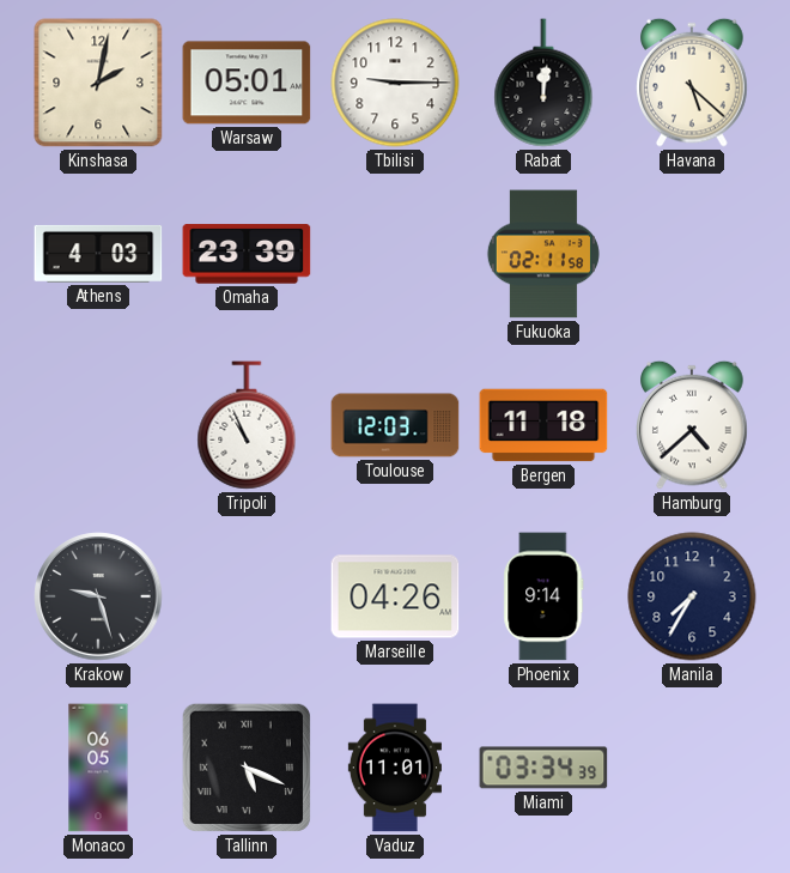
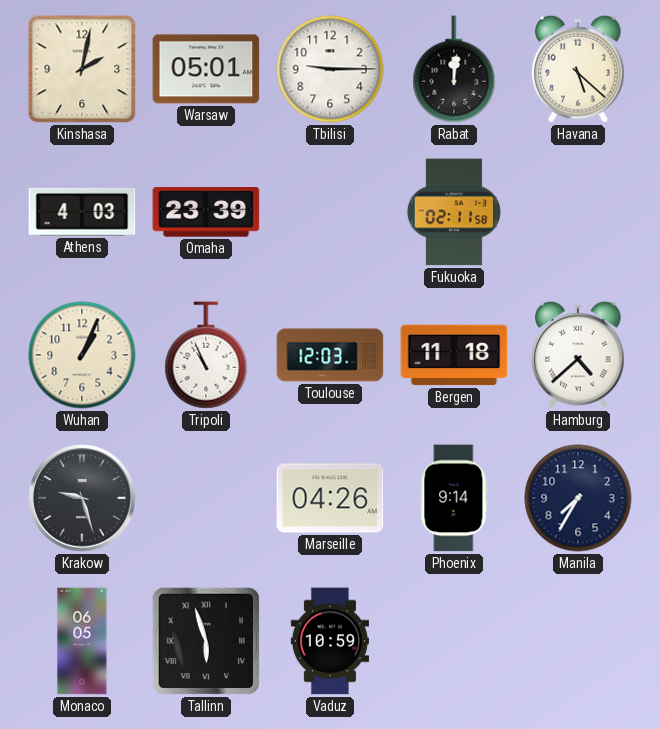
Wuhan: none -> 1:04
Tallinn: 5:19 -> 5:57
Vaduz: 11:01 -> 10:59
Miami: 03:34 -> none
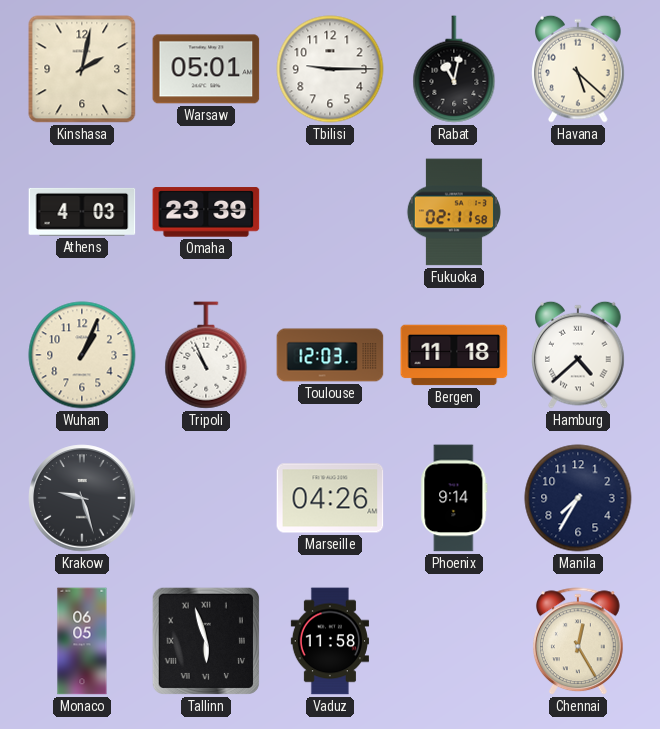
Rabat: 12:01 -> 11:02
Vaduz: 10:59 -> 11:58
Chennai: none -> 12:25
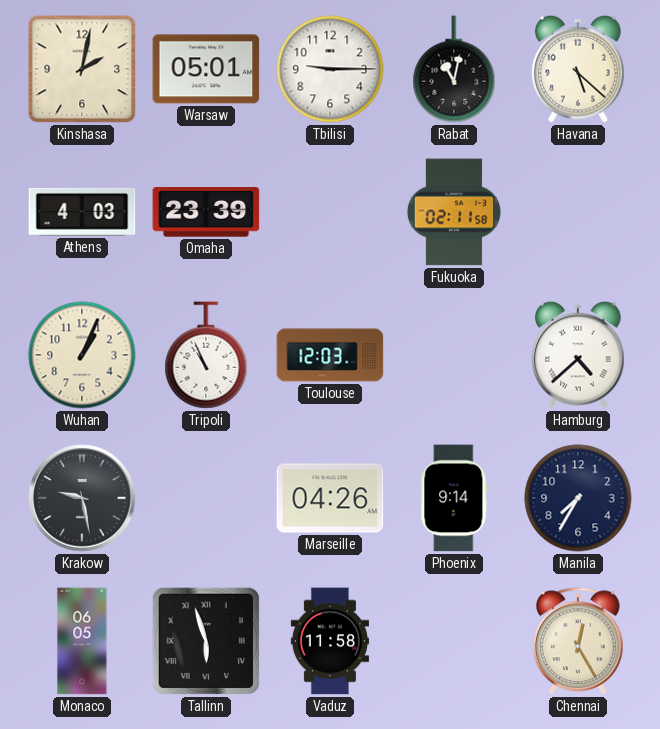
Bergen: 11:18 -> none
Krakow: 9:27 -> 9:28
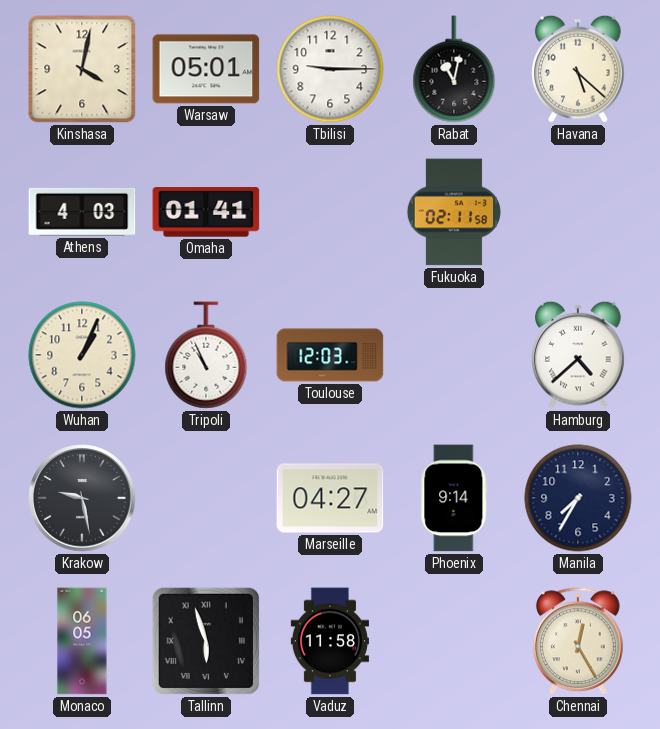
Kinshasa: 2:02 -> 4:02
Omaha: 23:39 -> 01:41
Marseille: 04:26 -> 04:27
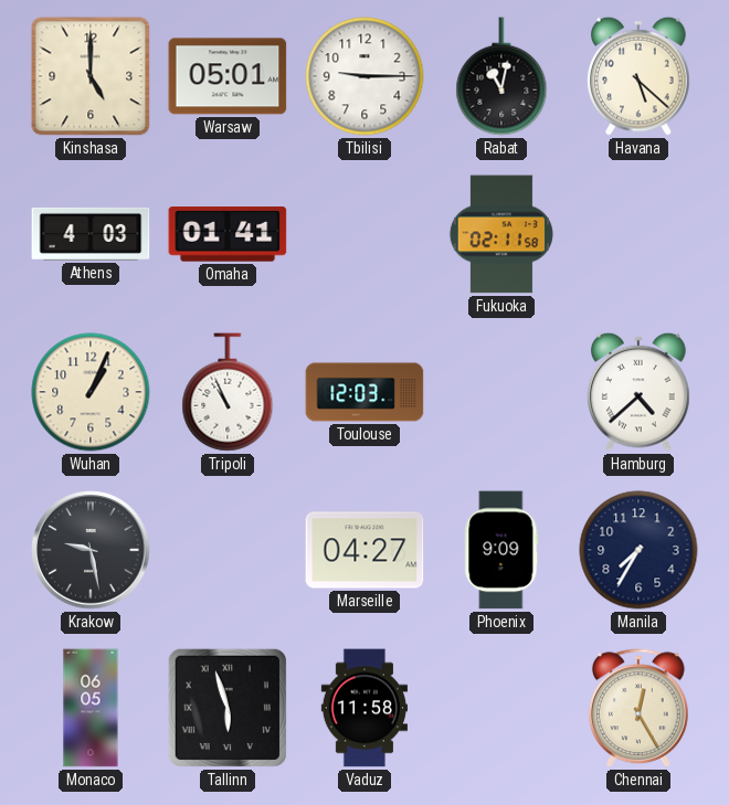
Kinshasa: 4:02 -> 5:00
Phoenix: 9:14 -> 9:09
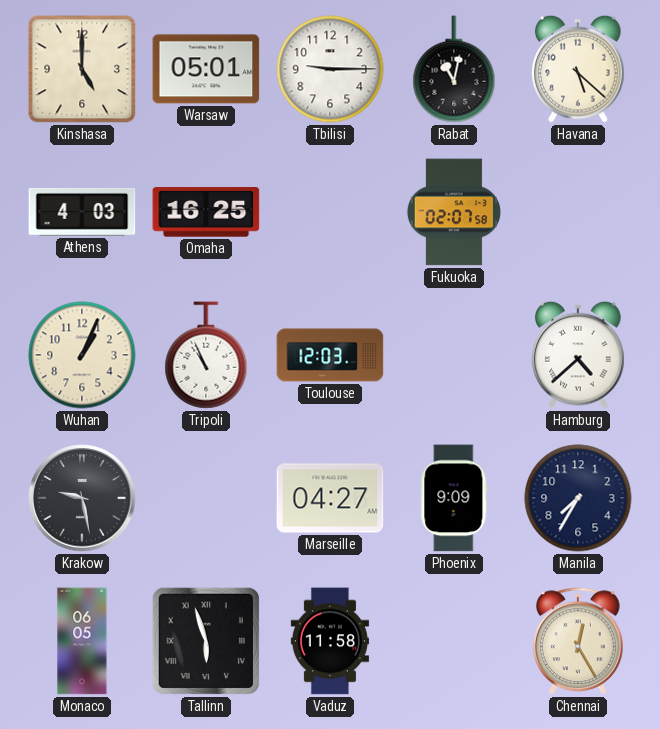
Omaha: 01:41 -> 16:25
Fukuoka: 02:11 -> 02:07
